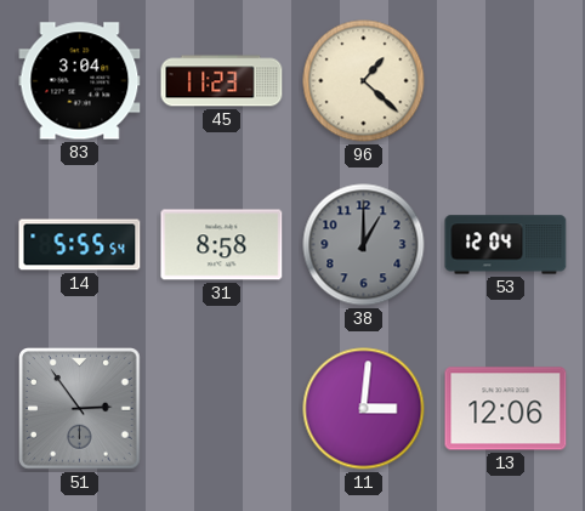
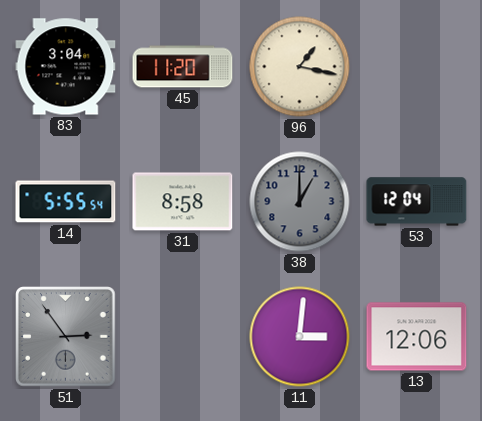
45: 11:23 -> 11:20
96: 1:22 -> 1:17
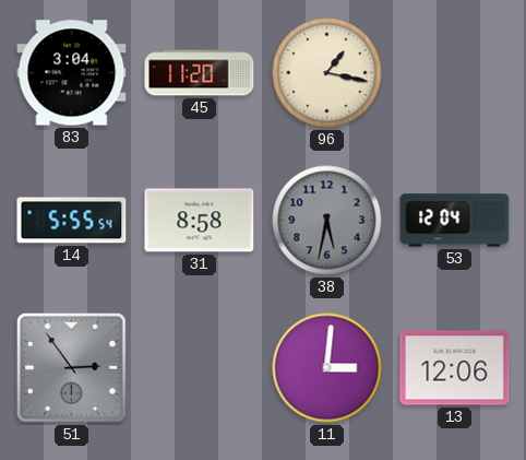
38: 1:00 -> 5:32
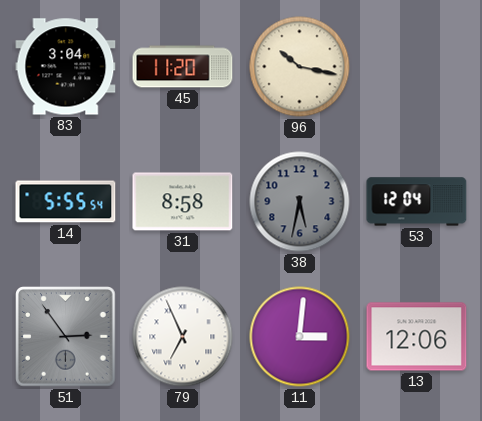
96: 1:17 -> 10:17
79: none -> 6:56
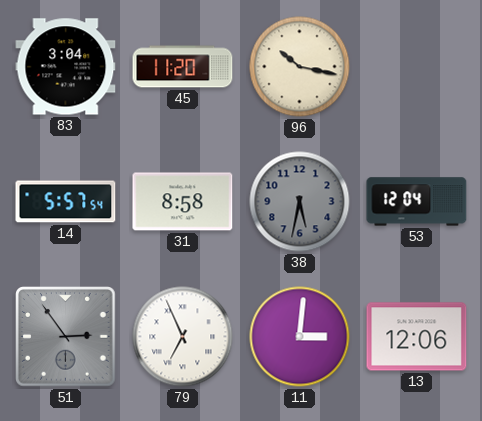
14: 5:55 -> 5:57
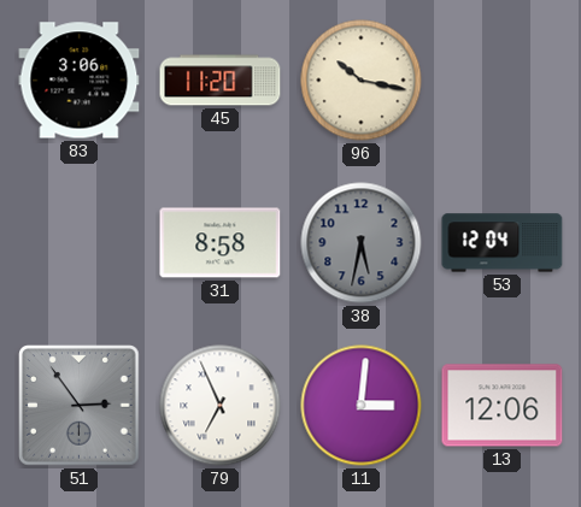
83: 3:04 -> 3:06
14: 5:57 -> none
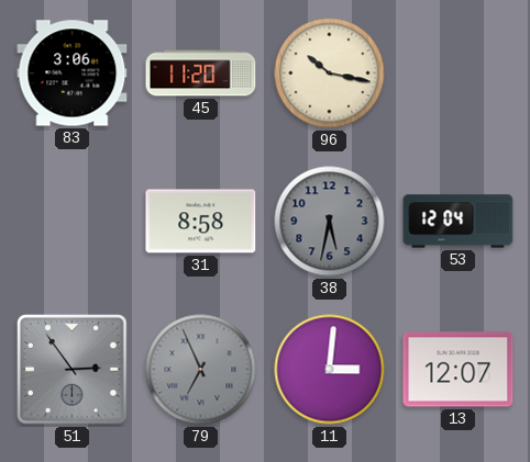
79 dial: white -> grey
13: 12:06 -> 12:07
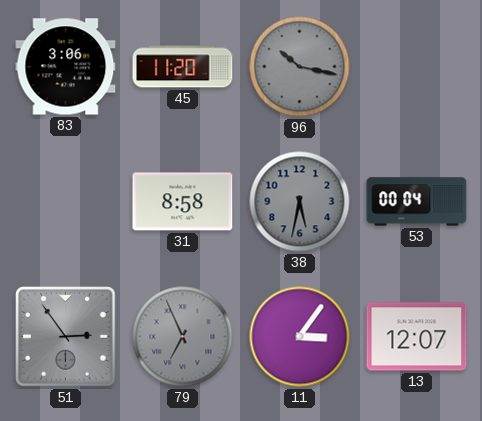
96 dial: cream -> grey
53: 12:04 -> 00:04
11: 3:01 -> 3:06
